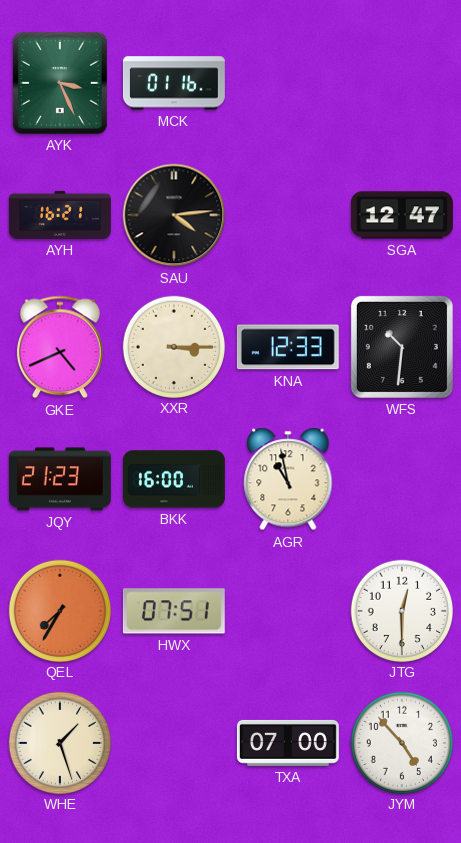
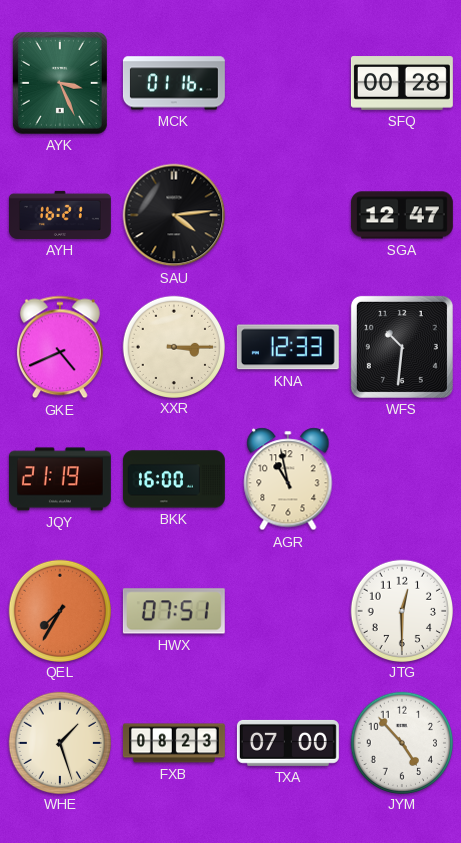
SFQ: none -> 00:28
JQY: 21:23 -> 21:19
FXB: none -> 08:23
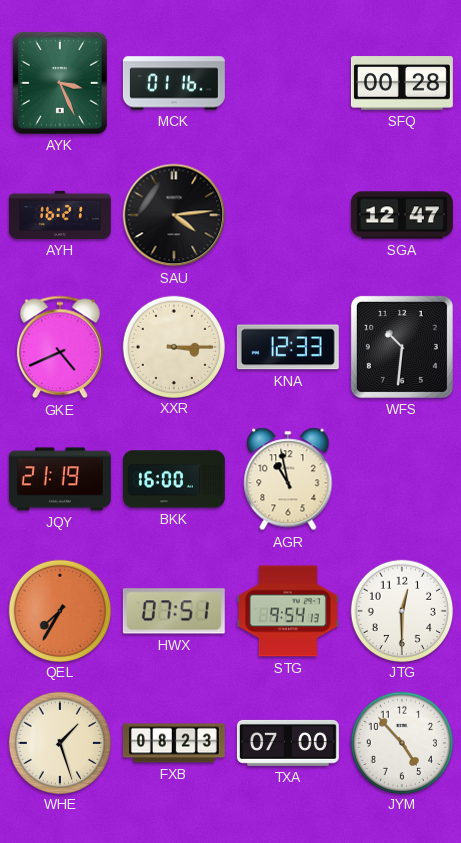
STG: none -> 9:54
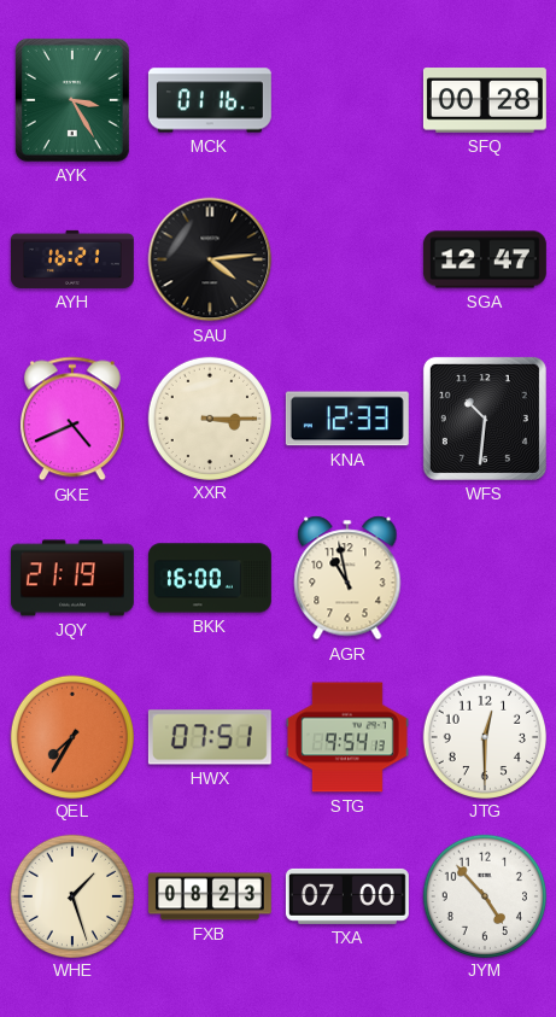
AYK: 3:26 -> 3:25
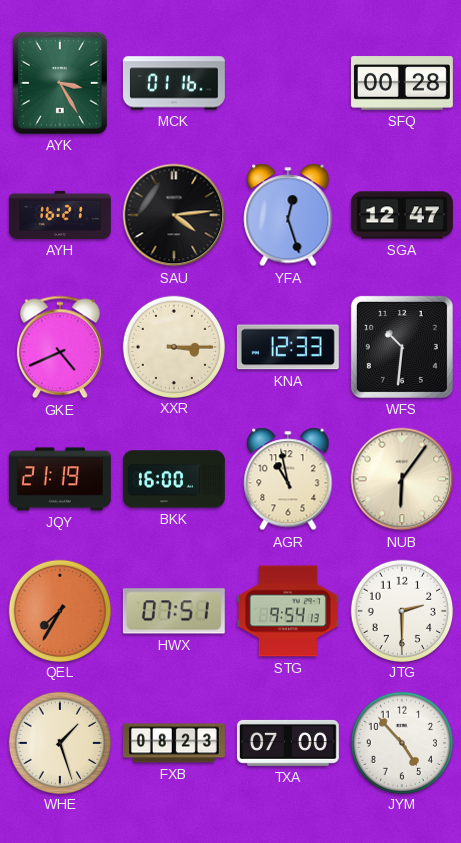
YFA: none -> 12:27
NUB: none -> 6:06
JTG: 12:30 -> 2:30
